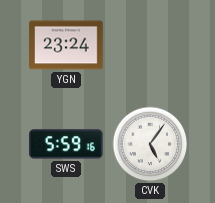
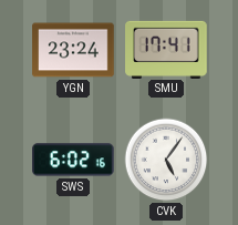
SMU: none -> 17:41
SWS: 5:59 -> 6:02
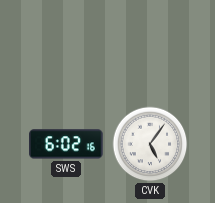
YGN: 23:24 -> none
SMU: 17:41 -> none
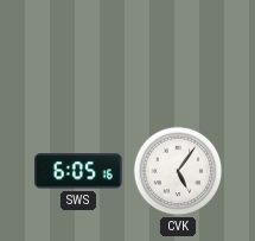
SWS: 6:02 -> 6:05
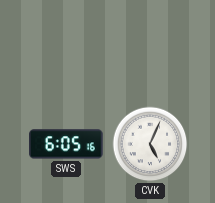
CVK: 5:06 -> 5:04
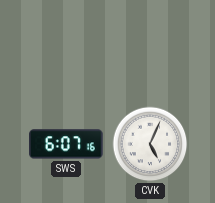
SWS: 6:05 -> 6:07
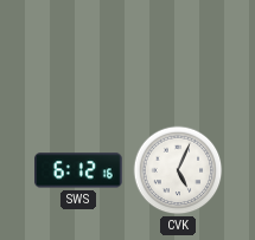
SWS: 6:07 -> 6:12
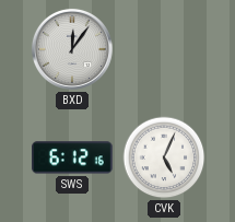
BXD: none -> 12:06
